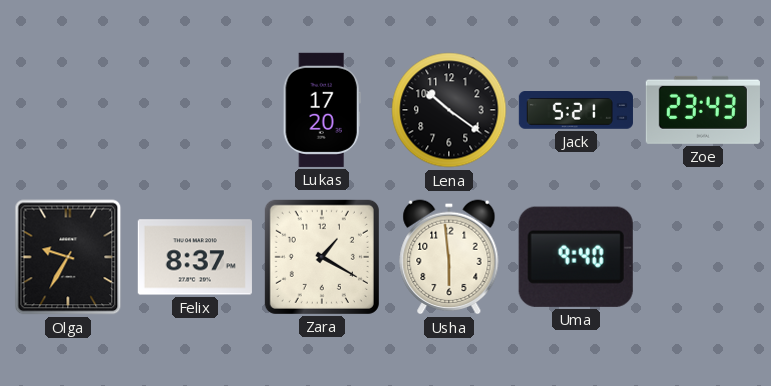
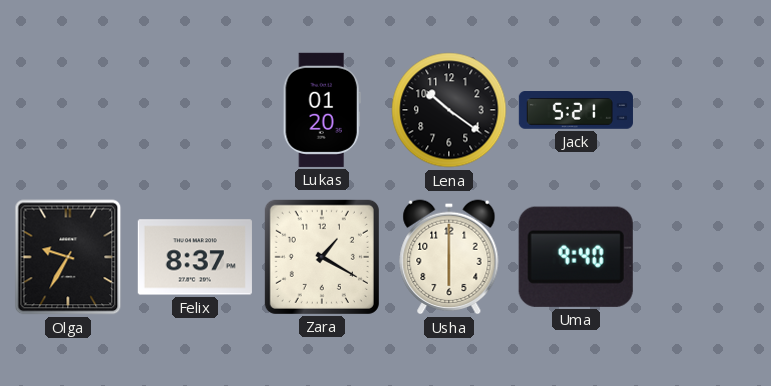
Lukas: 17:20 -> 01:20
Zoe: 23:43 -> none
Usha: 5:59 -> 6:00
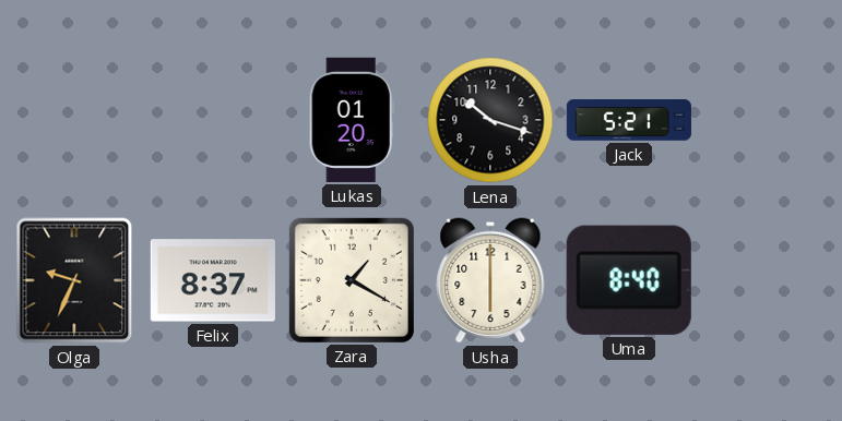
Lena: 10:21 -> 10:18
Olga: 9:35 -> 9:34
Uma: 9:40 -> 8:40
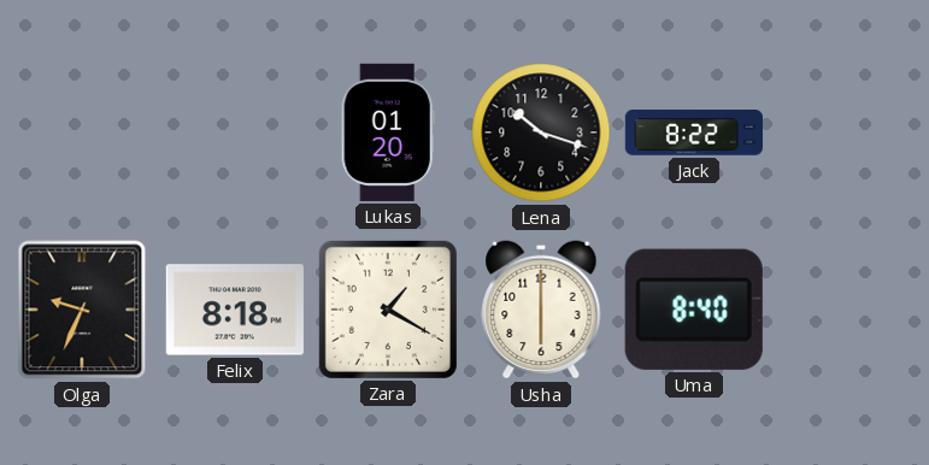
Jack: 5:21 -> 8:22
Felix: 8:37 -> 8:18
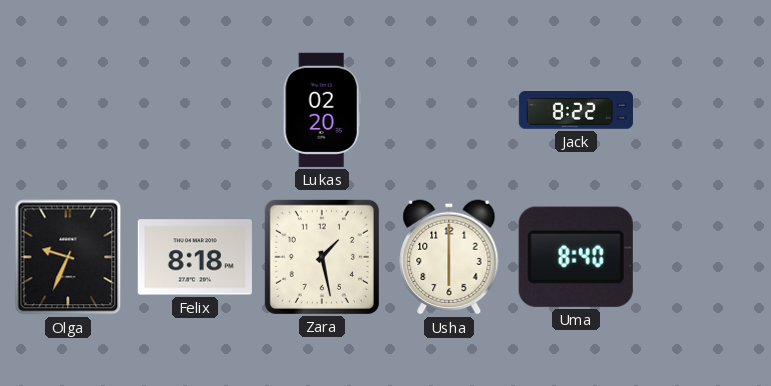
Lukas: 01:20 -> 02:20
Lena: 10:18 -> none
Zara: 1:20 -> 1:28
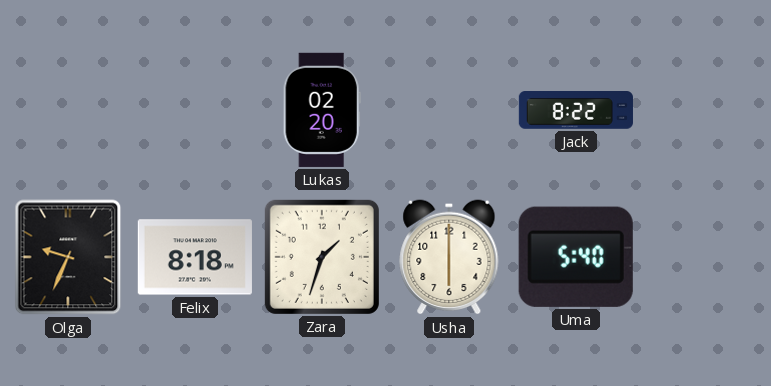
Zara: 1:28 -> 1:33
Uma: 8:40 -> 5:40
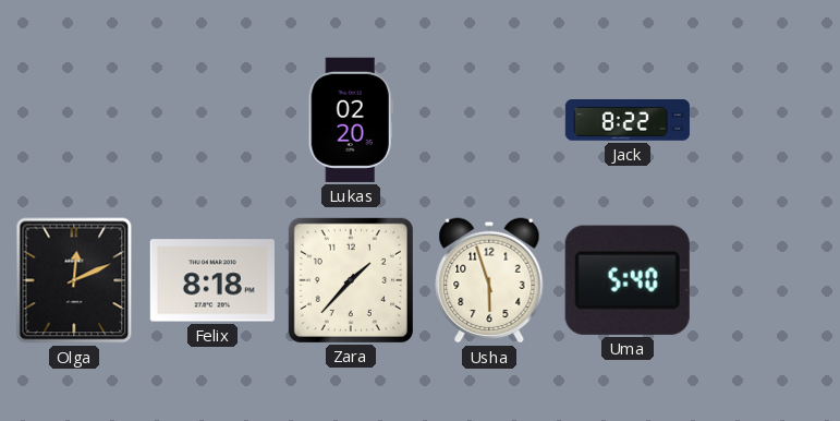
Olga: 9:34 -> 12:11
Zara: 1:33 -> 1:37
Usha: 6:00 -> 5:57
